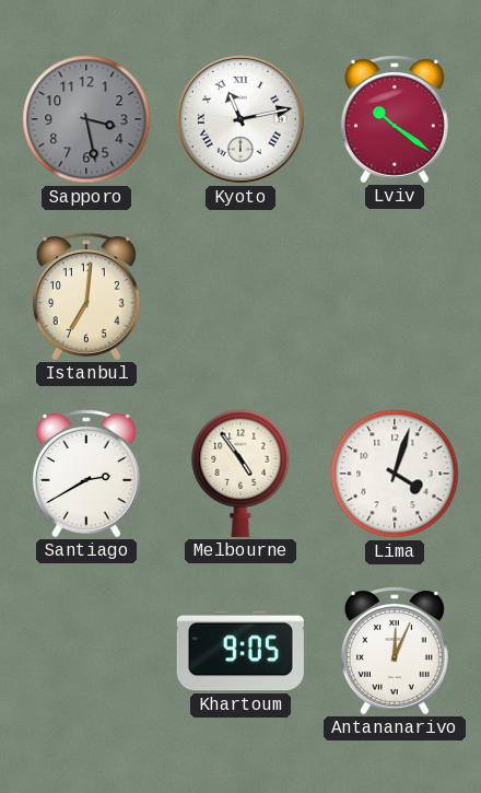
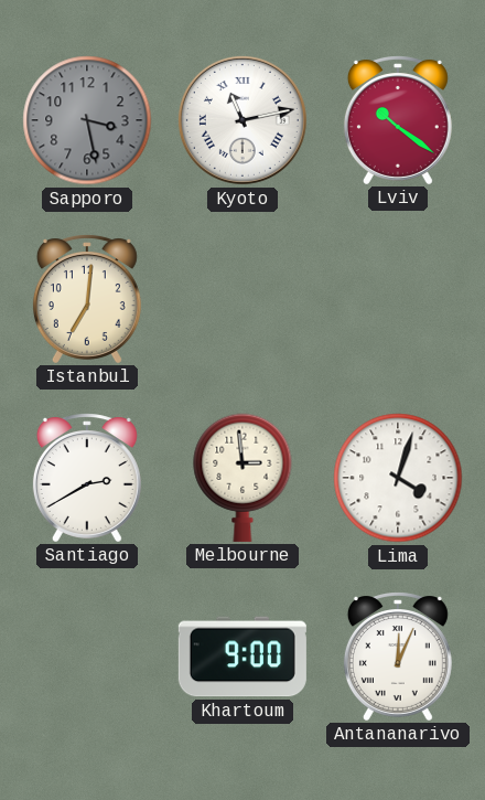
Melbourne: 4:54 -> 2:59
Khartoum: 9:05 -> 9:00
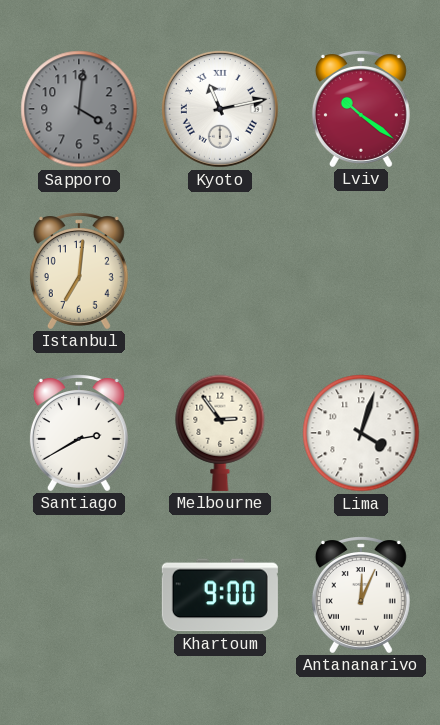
Sapporo: 3:28 -> 4:01
Melbourne: 2:59 -> 2:54
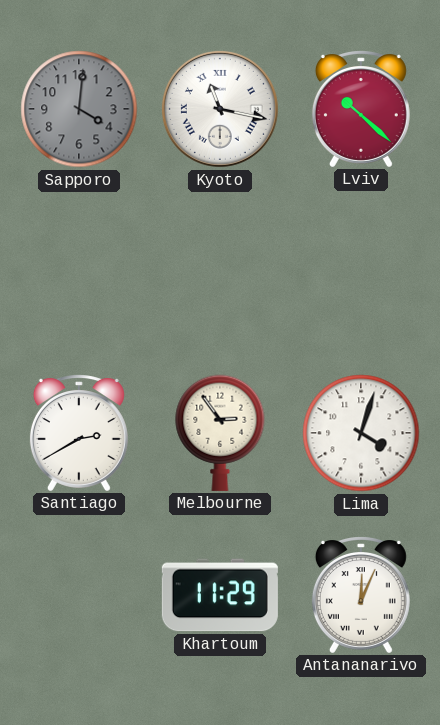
Kyoto: 11:13 -> 11:17
Lviv: 10:21 -> 10:22
Istanbul: 7:01 -> none
Khartoum: 9:00 -> 11:29
